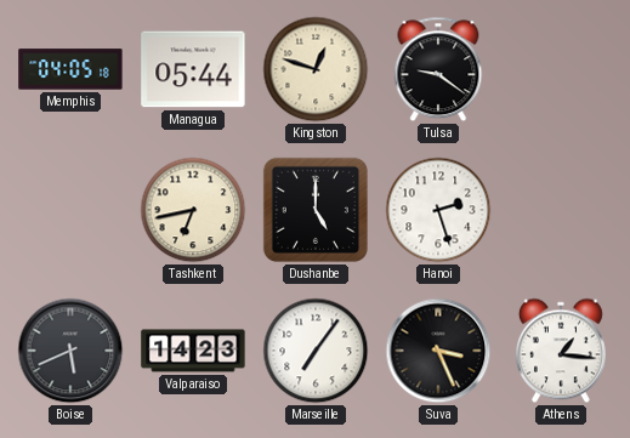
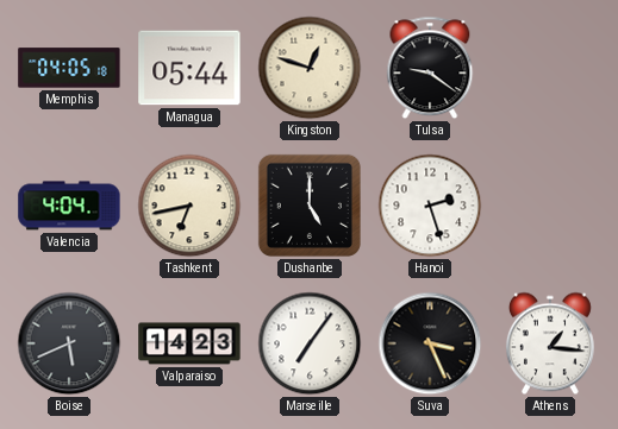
Valencia: none -> 4:04
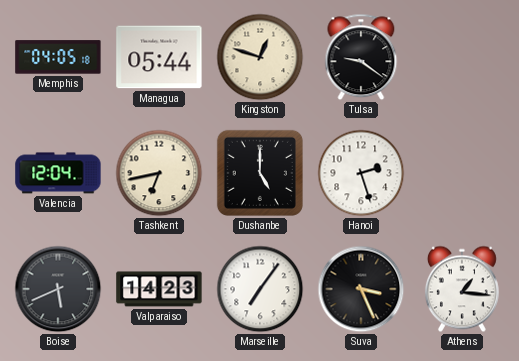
Valencia: 4:04 -> 12:04
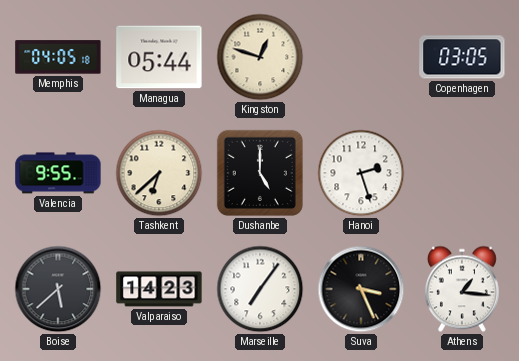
Tulsa: 9:21 -> none
Copenhagen: none -> 03:05
Valencia: 12:04 -> 9:55
Tashkent: 6:43 -> 6:38
Boise: 5:41 -> 5:38
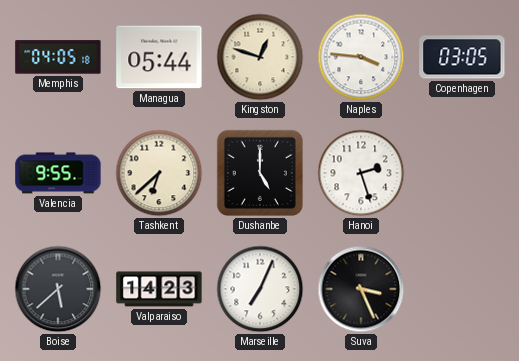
Naples: none -> 3:46
Marseille: 7:06 -> 7:04
Athens: 1:16 -> none
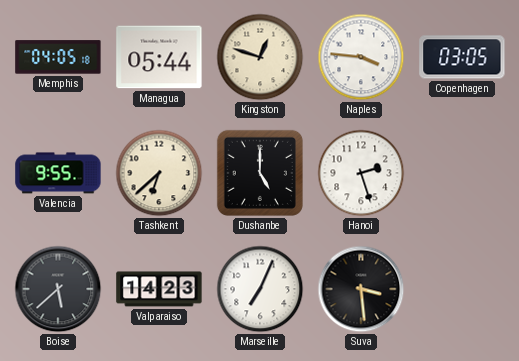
Suva: 3:26 -> 3:29
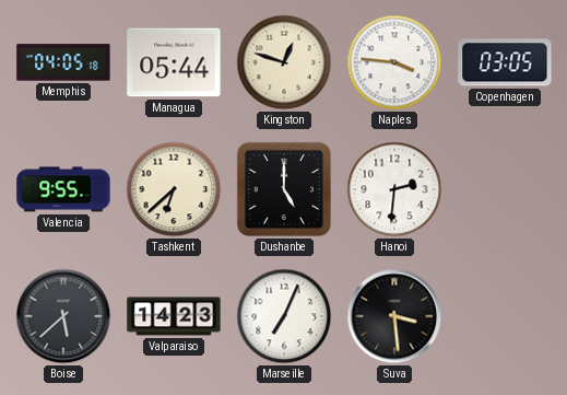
Hanoi: 2:27 -> 2:31
